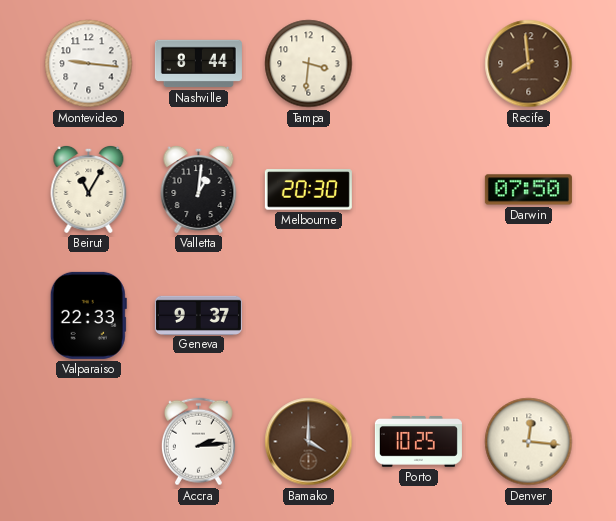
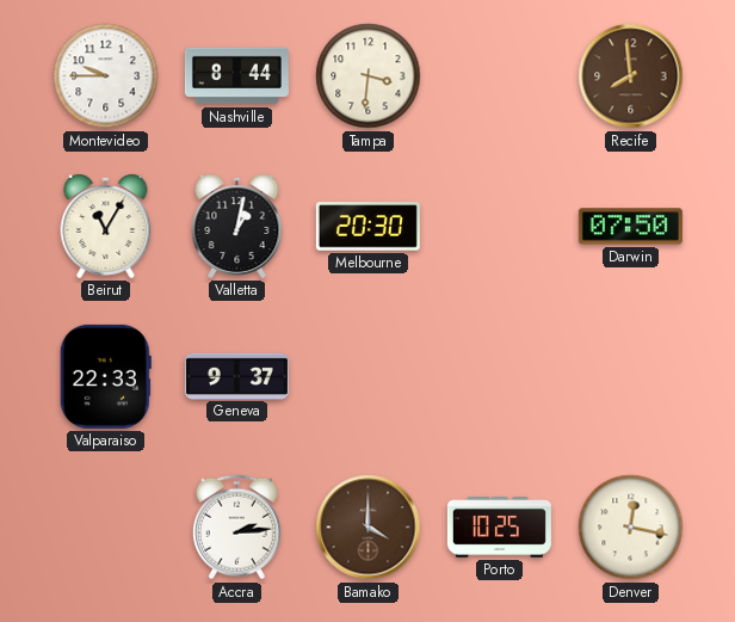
Montevideo: 9:16 -> 9:45
Valletta: 1:01 -> 1:02
Denver: 12:16 -> 12:17
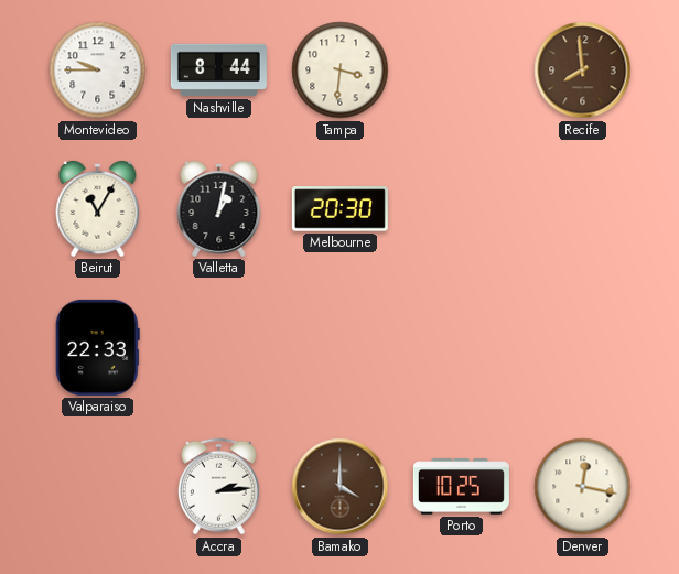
Darwin: 07:50 -> none
Geneva: 9:37 -> none
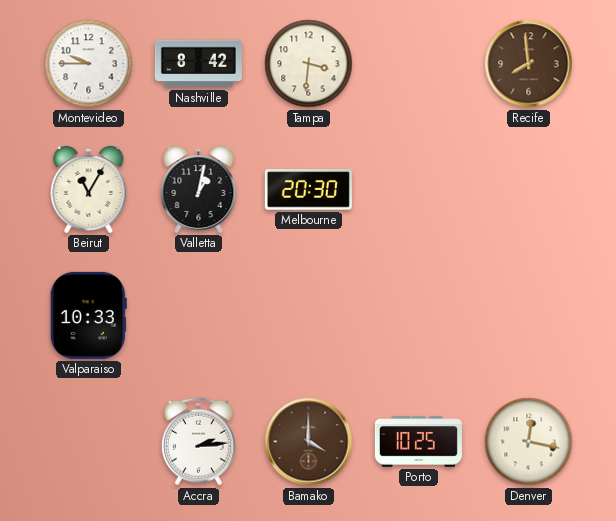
Nashville: 8:44 -> 8:42
Valparaiso: 22:33 -> 10:33
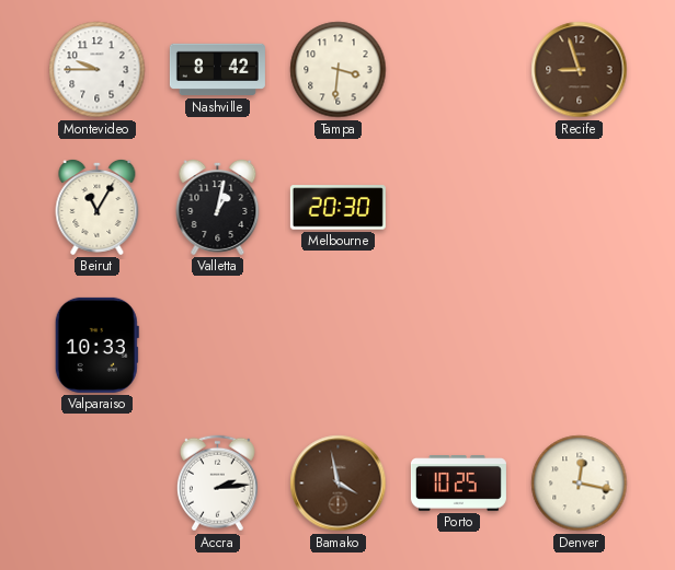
Recife: 7:59 -> 8:57
Bamako: 4:00 -> 3:58
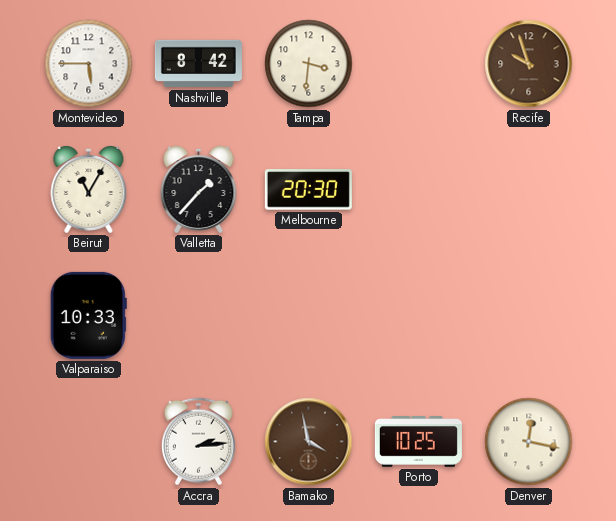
Montevideo: 9:45 -> 5:45
Recife: 8:57 -> 9:57
Valletta: 1:02 -> 1:37
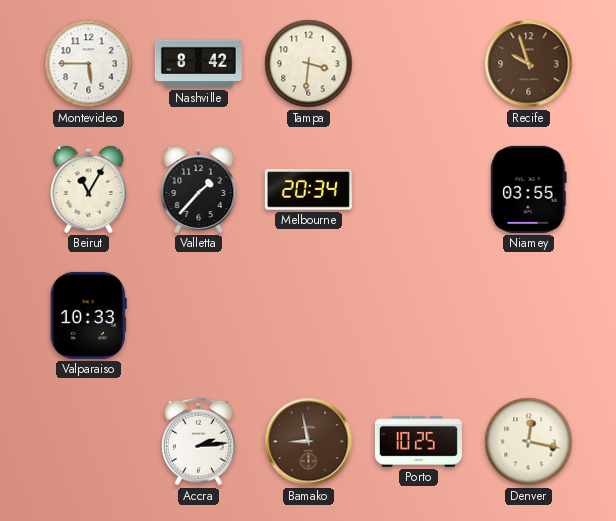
Melbourne: 20:30 -> 20:34
Niamey: none -> 03:55
Bamako: 3:58 -> 8:58
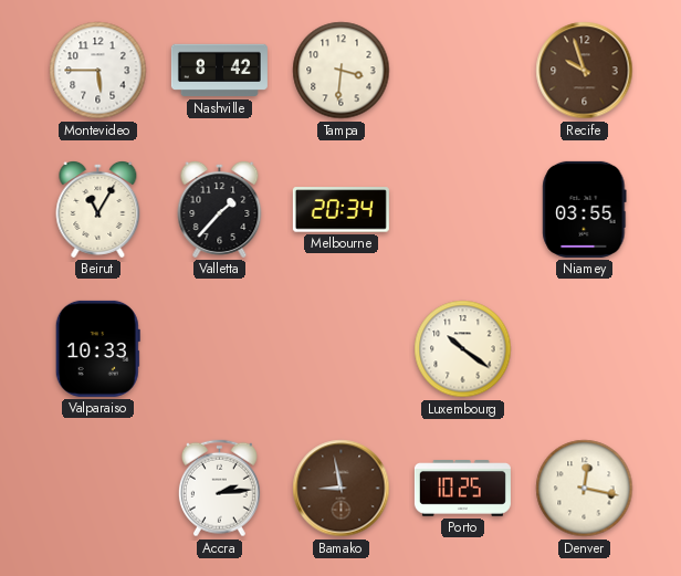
Luxembourg: none -> 10:21
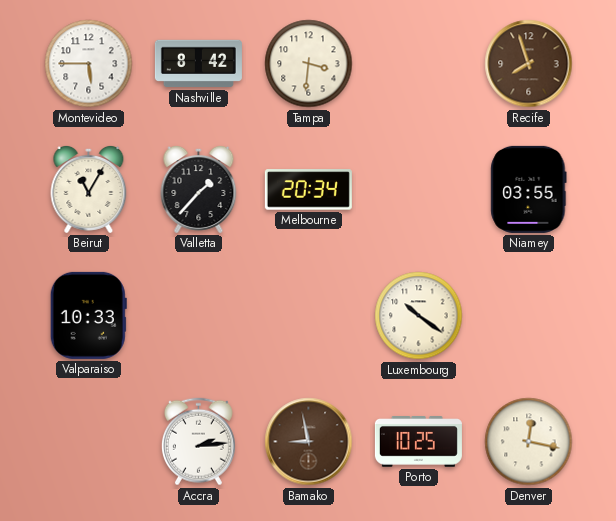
Recife: 9:57 -> 7:57
